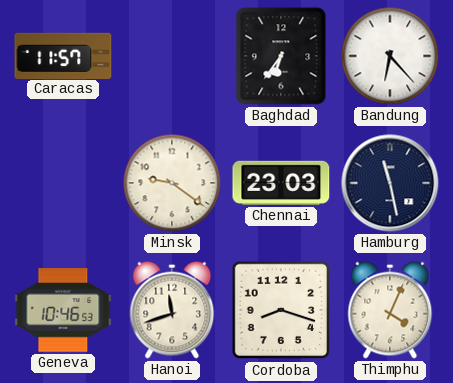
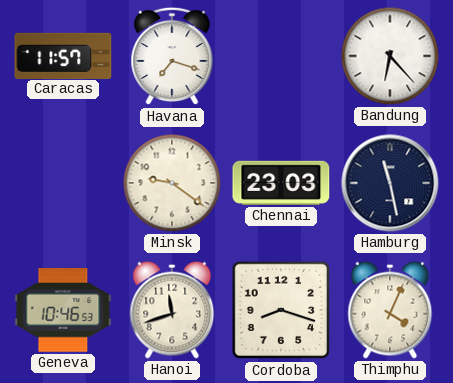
Havana: none -> 7:18
Baghdad: 6:36 -> none
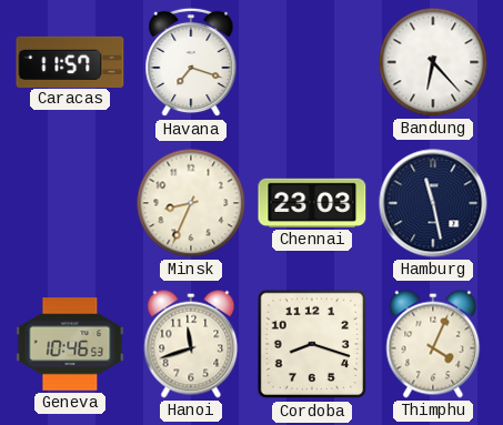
Minsk: 9:21 -> 8:34
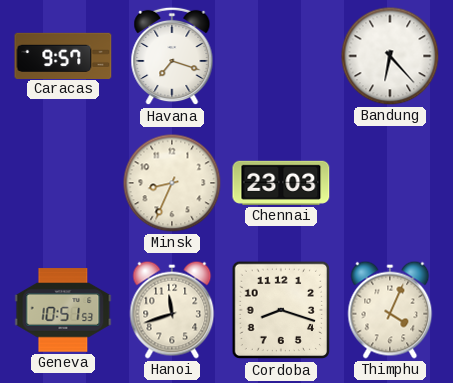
Caracas: 11:57 -> 9:57
Hamburg: 11:28 -> none
Geneva: 10:46 -> 10:51
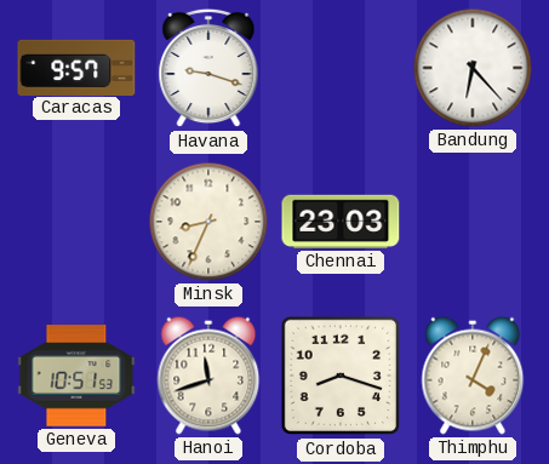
Havana: 7:18 -> 9:18
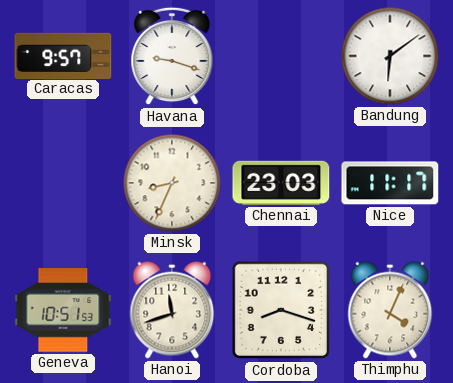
Bandung: 6:23 -> 6:09
Nice: none -> 11:17
